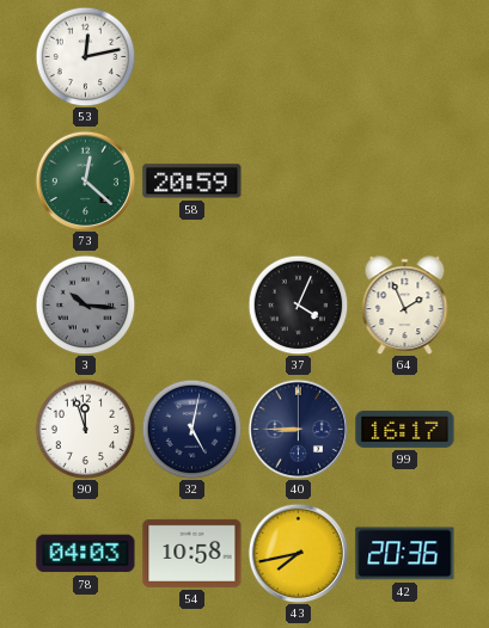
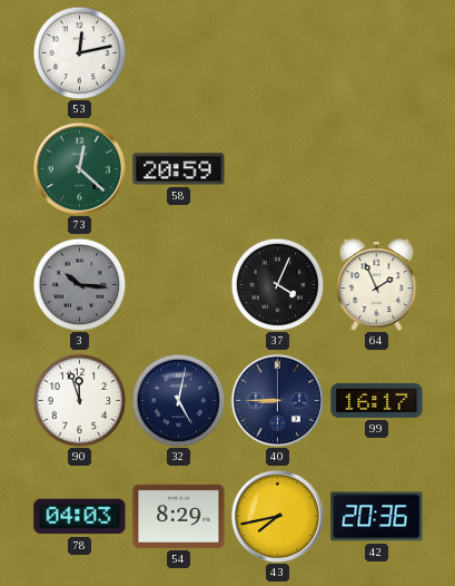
54: 10:58 -> 8:29
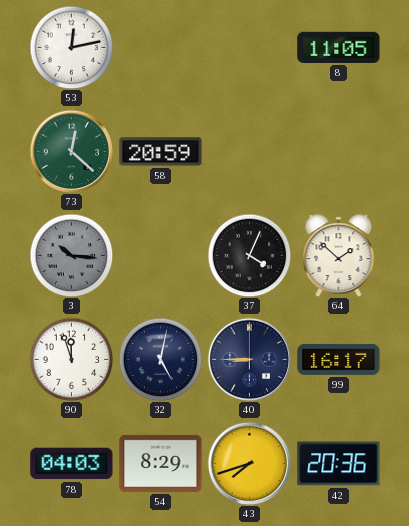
8: none -> 11:05
64: 1:56 -> 1:52
43: 7:43 -> 7:42
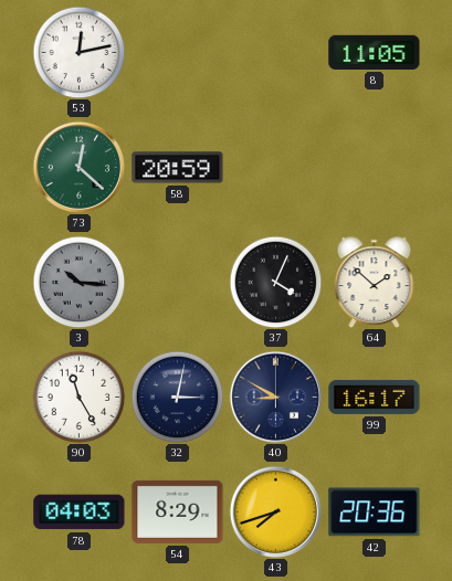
90: 11:57 -> 11:25
32: 5:02 -> 3:02
40: 8:45 -> 8:50
